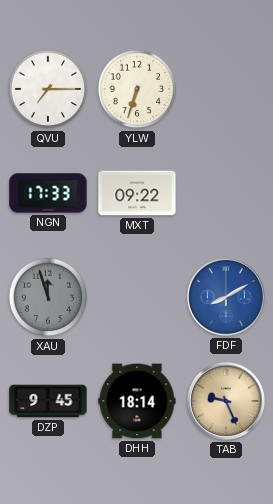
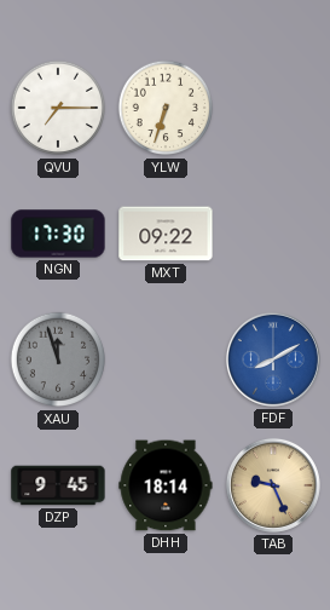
NGN: 17:33 -> 17:30
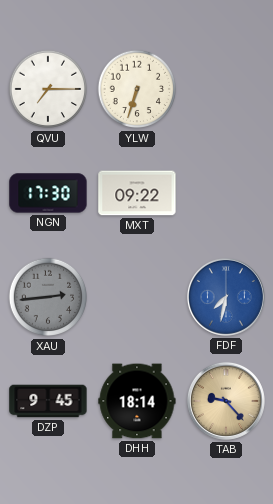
XAU: 11:57 -> 2:44
FDF: 8:10 -> 7:32
TAB: 9:26 -> 9:23
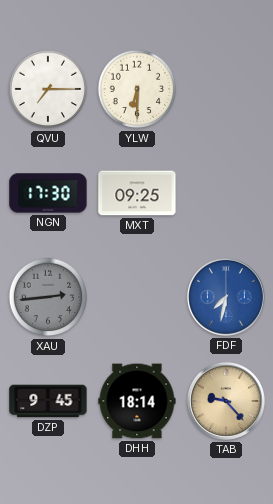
YLW: 6:33 -> 6:30
MXT: 09:22 -> 09:25
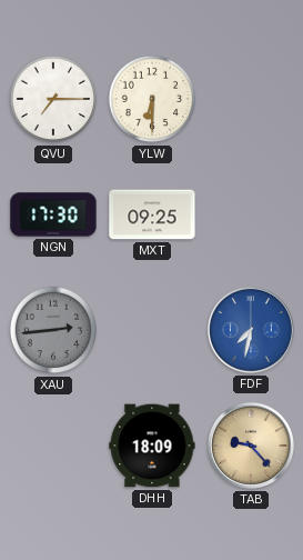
DZP: 9:45 -> none
DHH: 18:14 -> 18:09
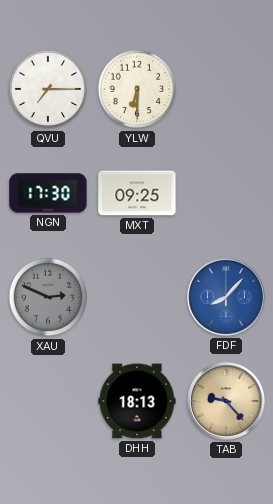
XAU: 2:44 -> 2:49
FDF: 7:32 -> 8:07
DHH: 18:09 -> 18:13
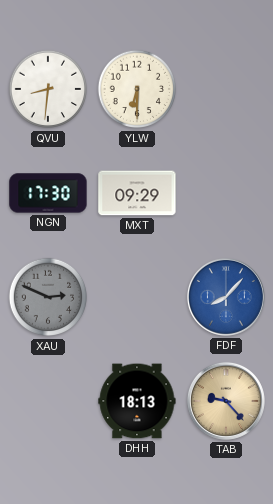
QVU: 7:15 -> 8:31
MXT: 09:25 -> 09:29
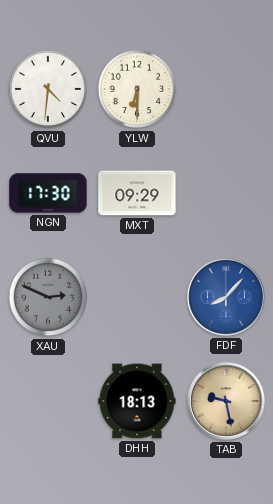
QVU: 8:31 -> 4:31
TAB: 9:23 -> 9:28
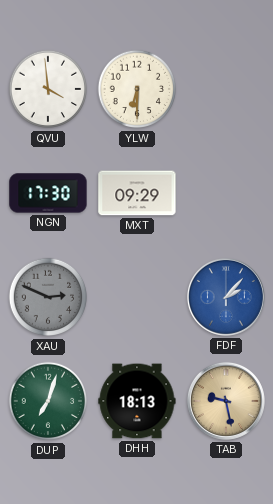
QVU: 4:31 -> 3:59
FDF: 8:07 -> 2:07
DUP: none -> 7:03
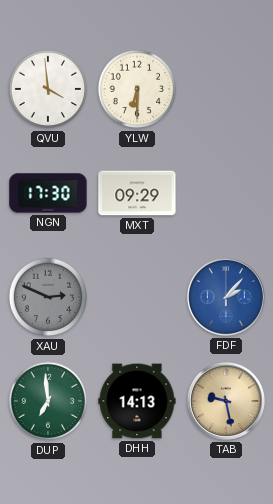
DUP: 7:03 -> 6:59
DHH: 18:13 -> 14:13
